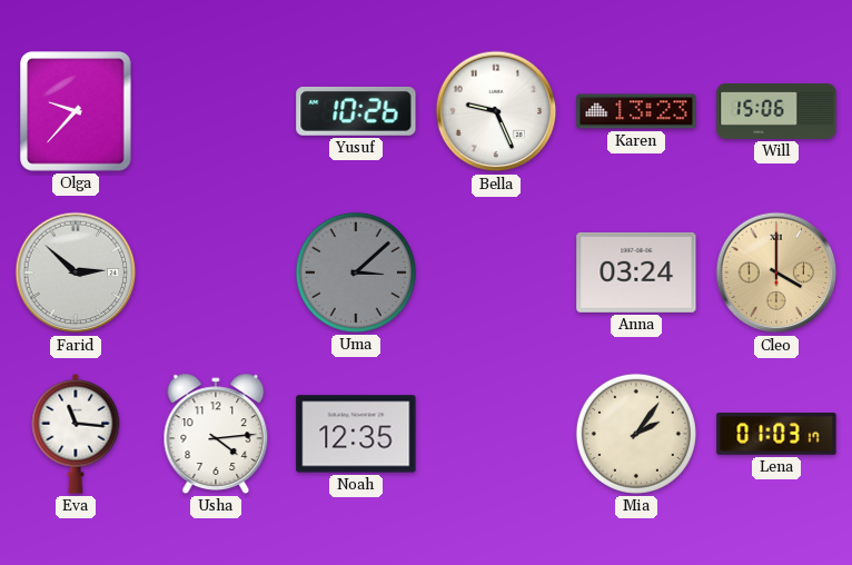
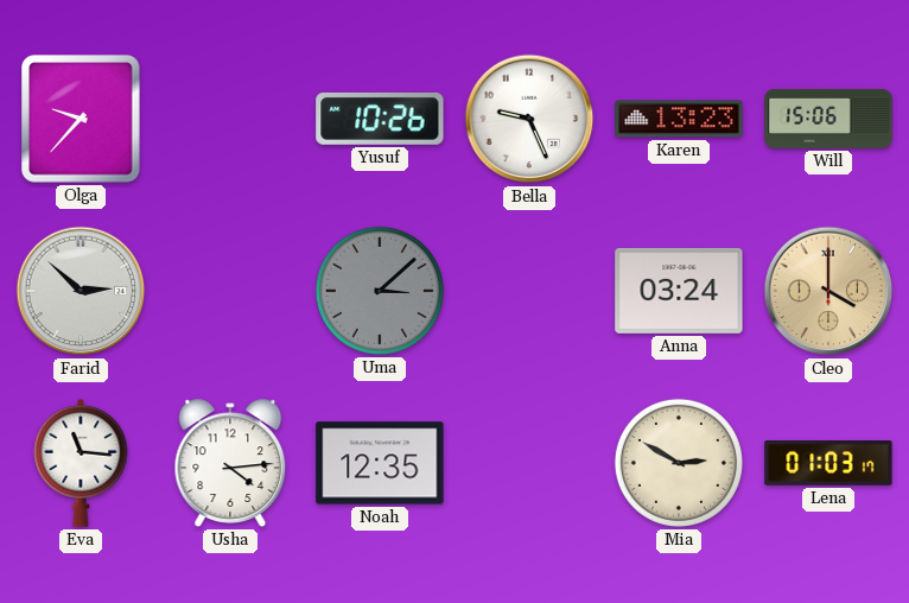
Mia: 2:06 -> 2:50
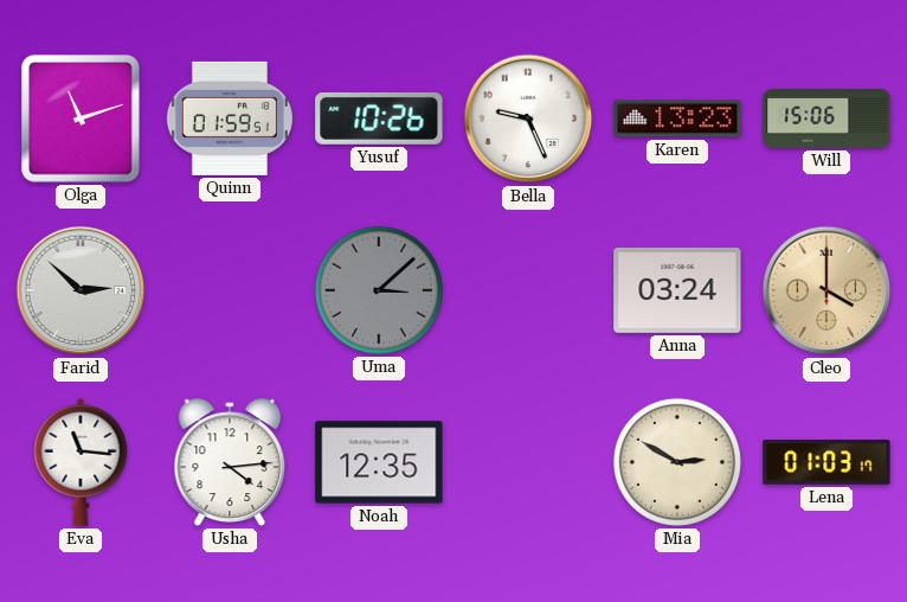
Olga: 9:37 -> 11:12
Quinn: none -> 01:59
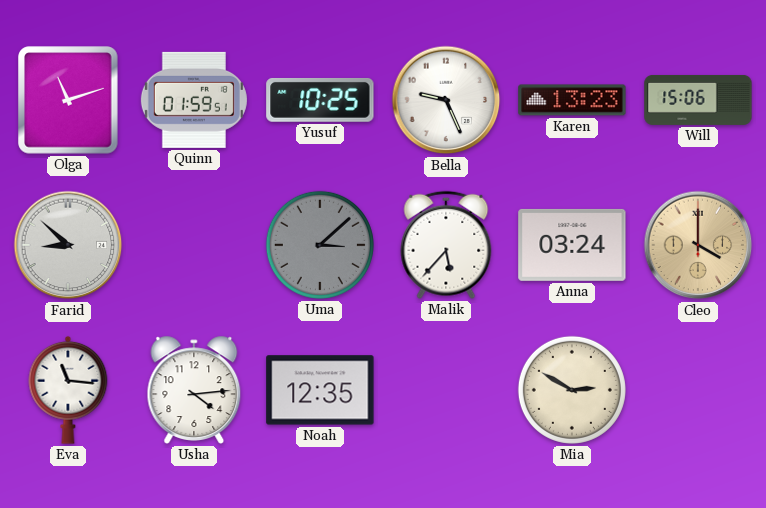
Yusuf: 10:26 -> 10:25
Farid: 2:52 -> 8:52
Malik: none -> 5:37
Lena: 01:03 -> none
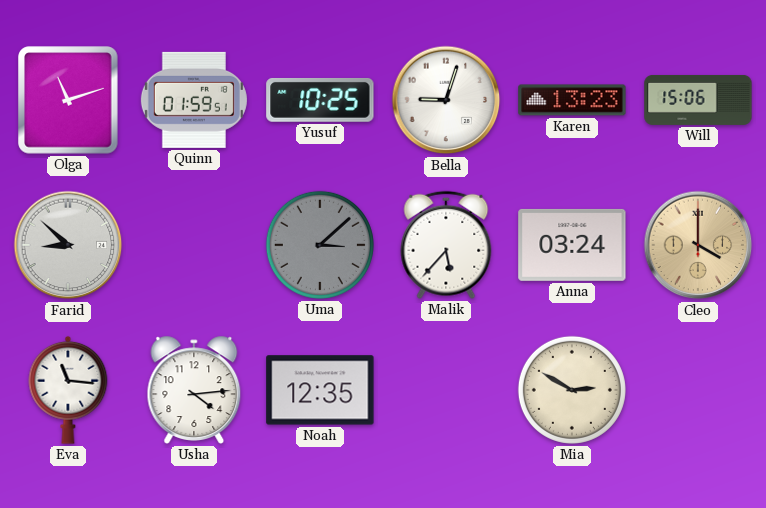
Bella: 9:26 -> 9:03
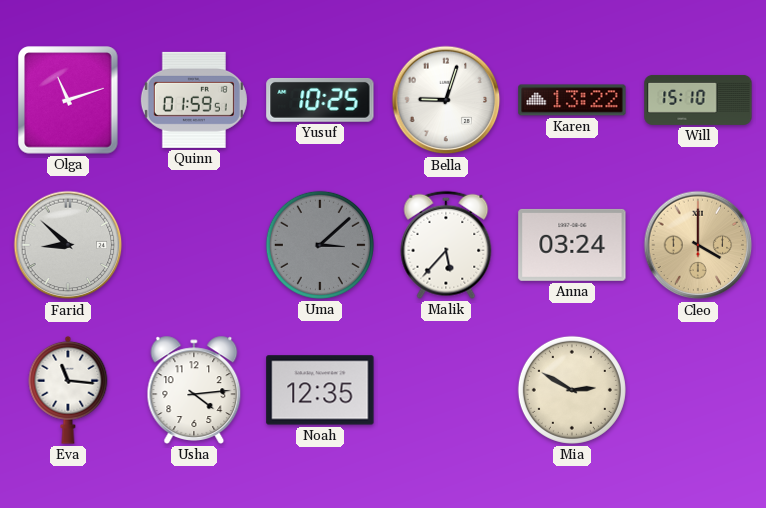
Karen: 13:23 -> 13:22
Will: 15:06 -> 15:10
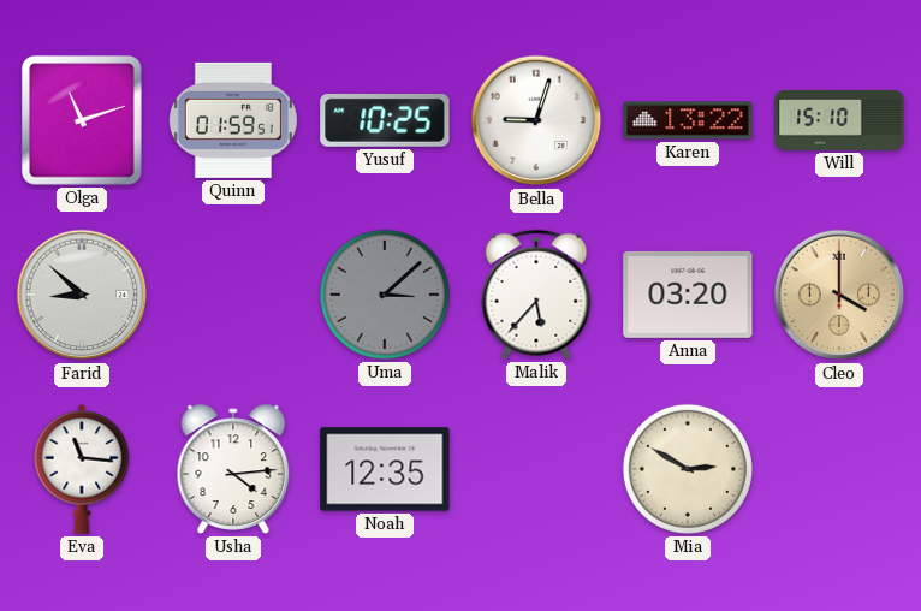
Anna: 03:24 -> 03:20
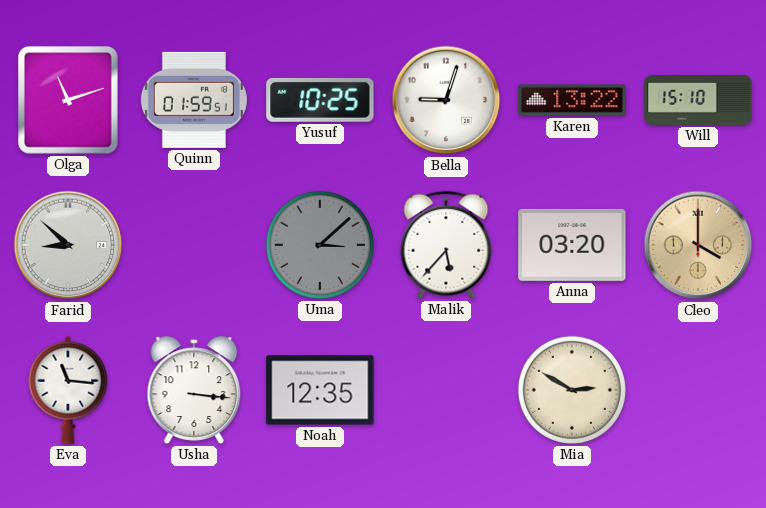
Usha: 4:14 -> 3:16
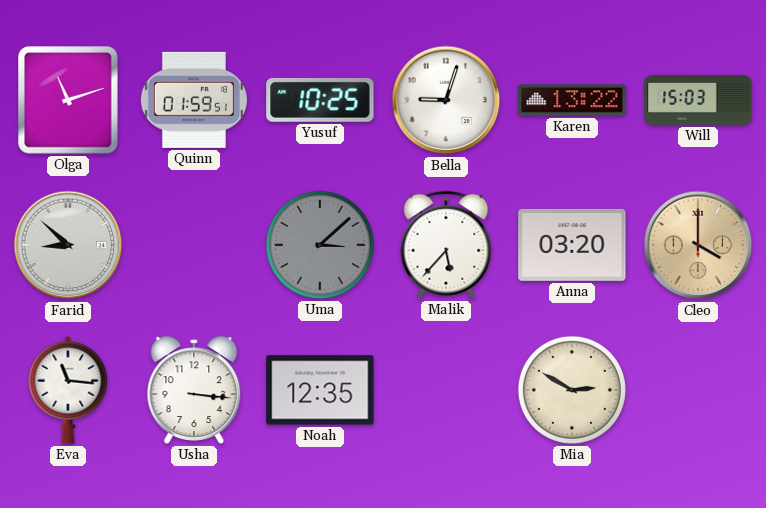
Will: 15:10 -> 15:03
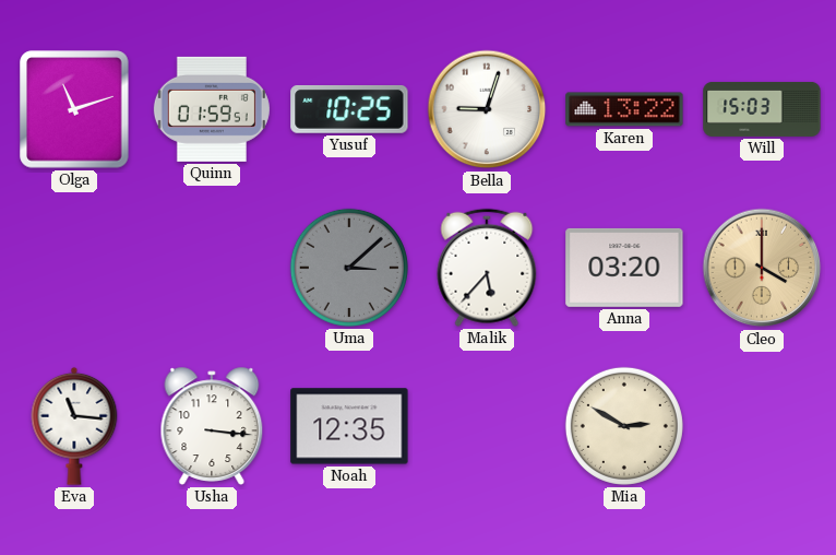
Farid: 8:52 -> none
